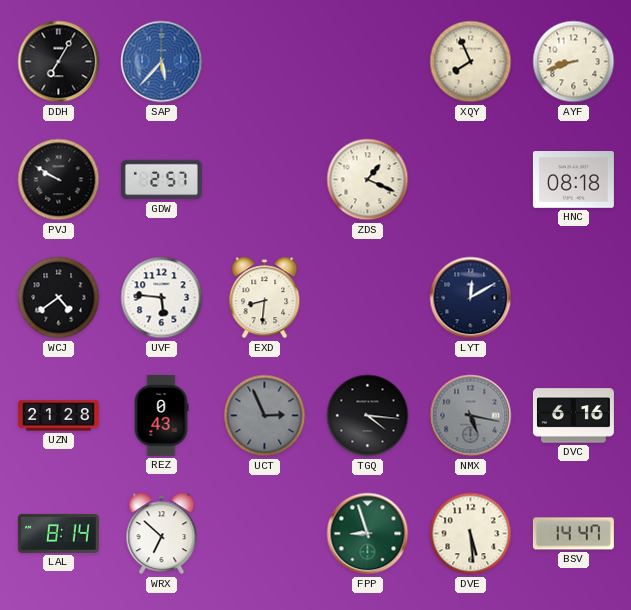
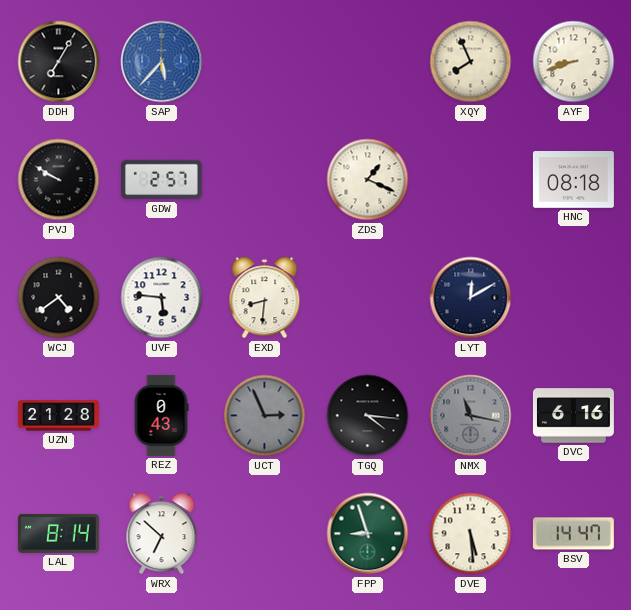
NMX: 5:17 -> 11:17
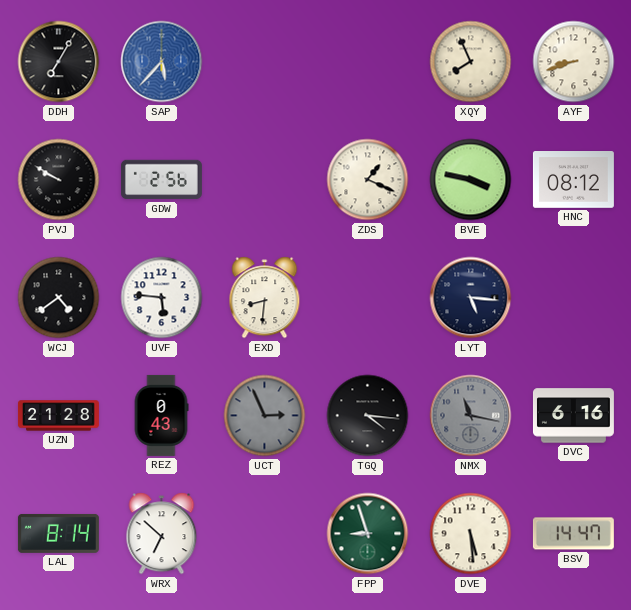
GDW: 2:57 -> 2:56
BVE: none -> 3:47
HNC: 08:18 -> 08:12
LYT: 12:10 -> 5:16
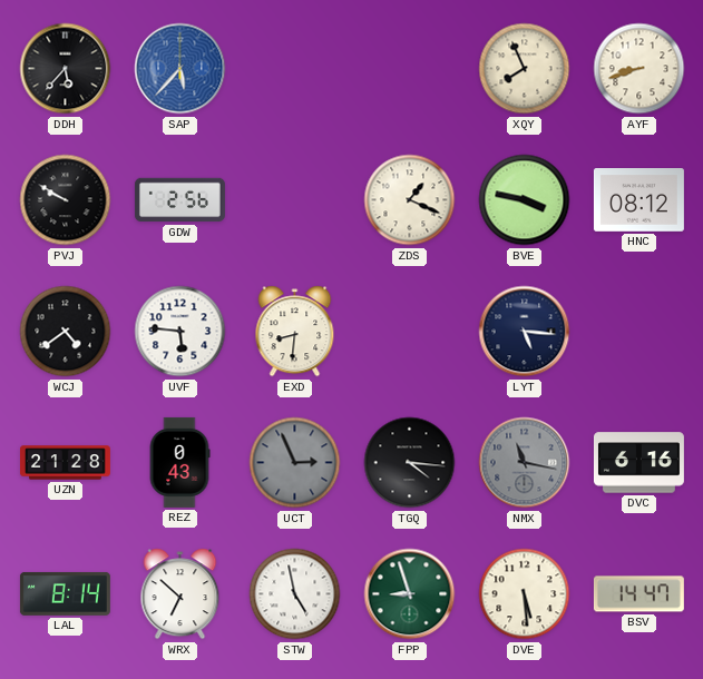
DDH: 7:05 -> 5:37
STW: none -> 4:58
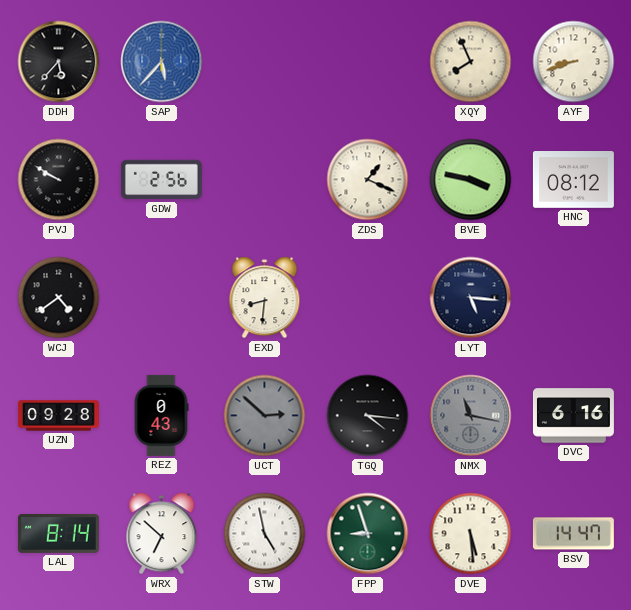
UVF: 5:46 -> none
UZN: 21:28 -> 09:28
UCT: 2:56 -> 2:52
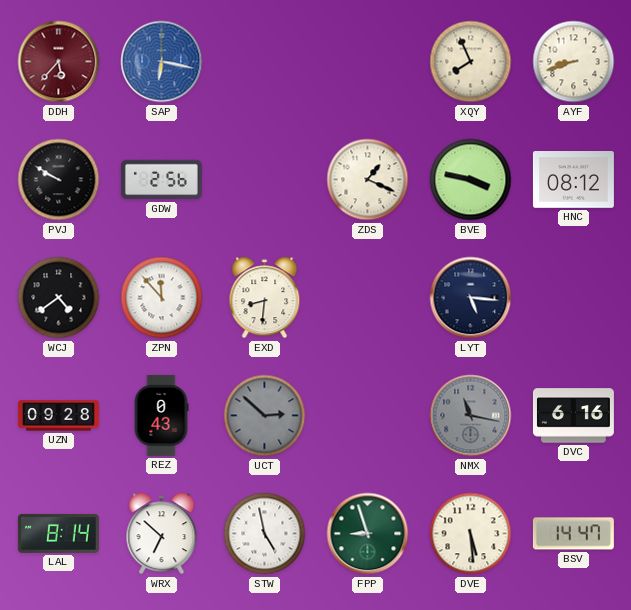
DDH dial: black -> burgundy
SAP: 5:37 -> 6:17
ZPN: none -> 11:53
TGQ: 4:16 -> none
